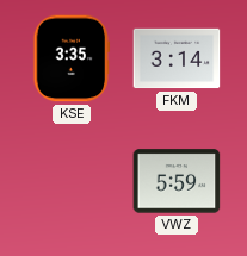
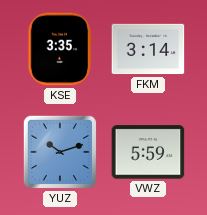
YUZ: none -> 10:12
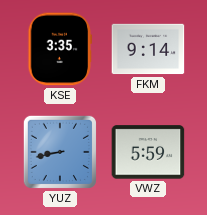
FKM: 3:14 -> 9:14
YUZ: 10:12 -> 8:43
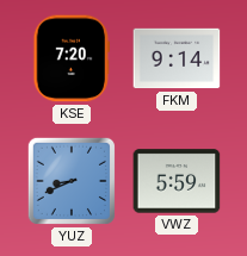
KSE: 3:35 -> 7:20
YUZ: 8:43 -> 8:41
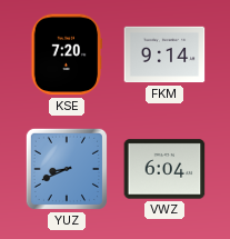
VWZ: 5:59 -> 6:04
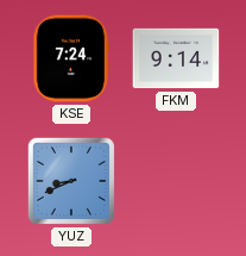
KSE: 7:20 -> 7:24
VWZ: 6:04 -> none
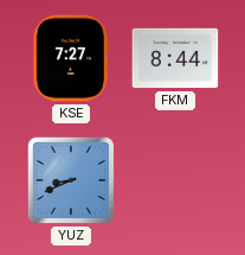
KSE: 7:24 -> 7:27
FKM: 9:14 -> 8:44
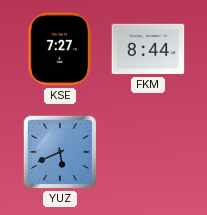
YUZ: 8:41 -> 5:41
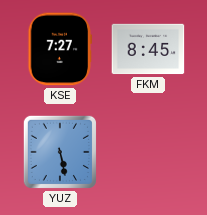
FKM: 8:44 -> 8:45
YUZ: 5:41 -> 5:28
